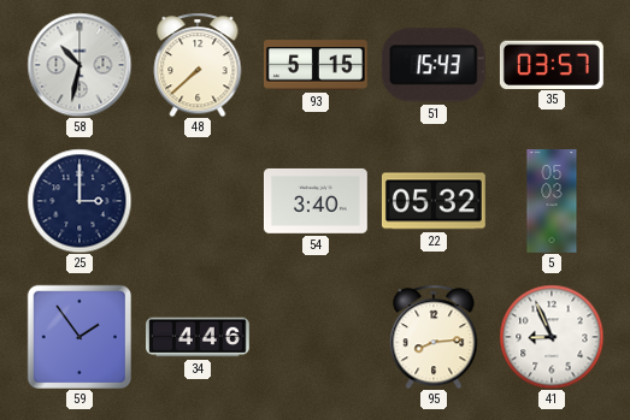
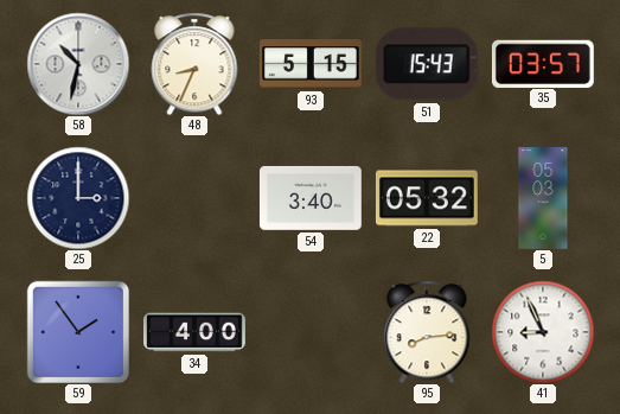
48: 7:38 -> 8:34
34: 4:46 -> 4:00
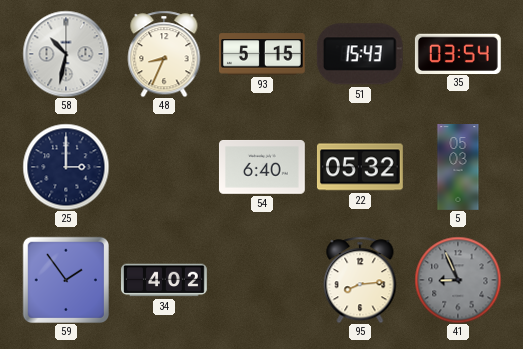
35: 03:57 -> 03:54
54: 3:40 -> 6:40
34: 4:00 -> 4:02
41 dial: white -> grey
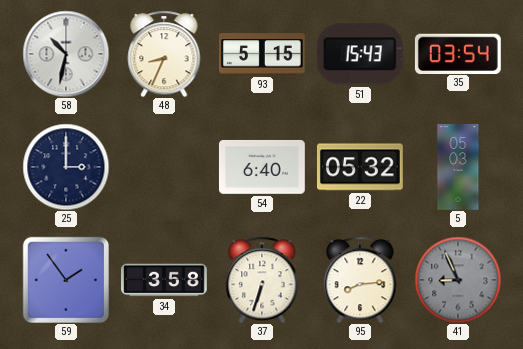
34: 4:02 -> 3:58
37: none -> 6:33
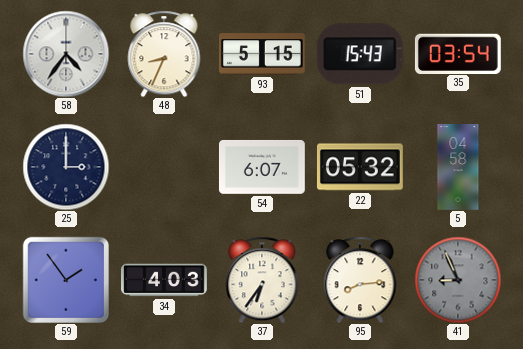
58: 10:32 -> 4:36
54: 6:40 -> 6:07
5: 05:03 -> 04:58
34: 3:58 -> 4:03
37: 6:33 -> 6:36
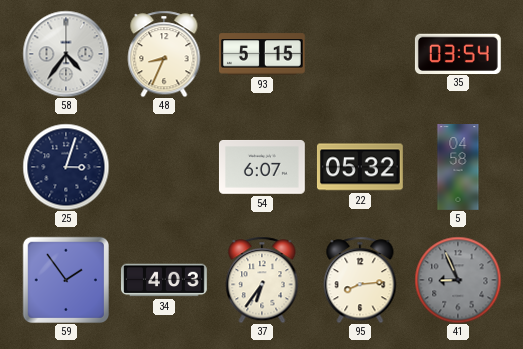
51: 15:43 -> none
25: 3:00 -> 3:03
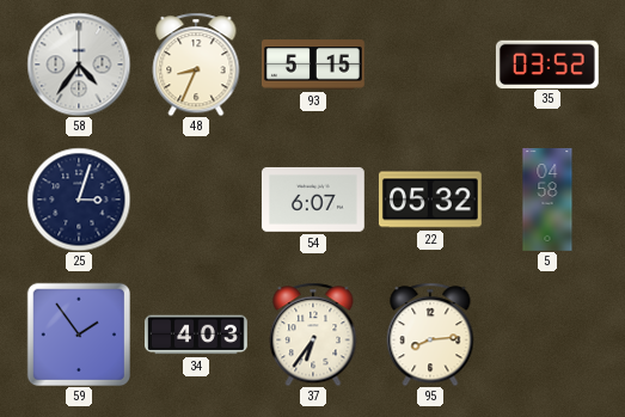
35: 03:54 -> 03:52
41: 8:56 -> none
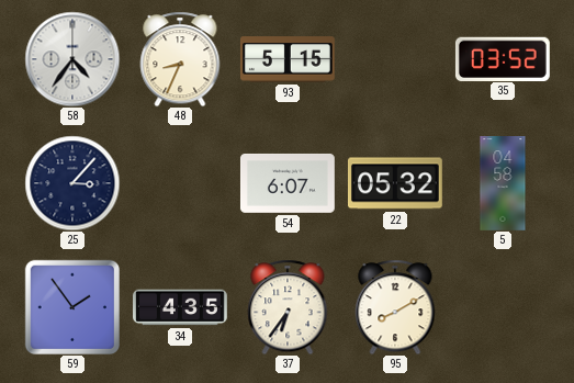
25: 3:03 -> 3:07
34: 4:03 -> 4:35
95: 8:14 -> 8:10
